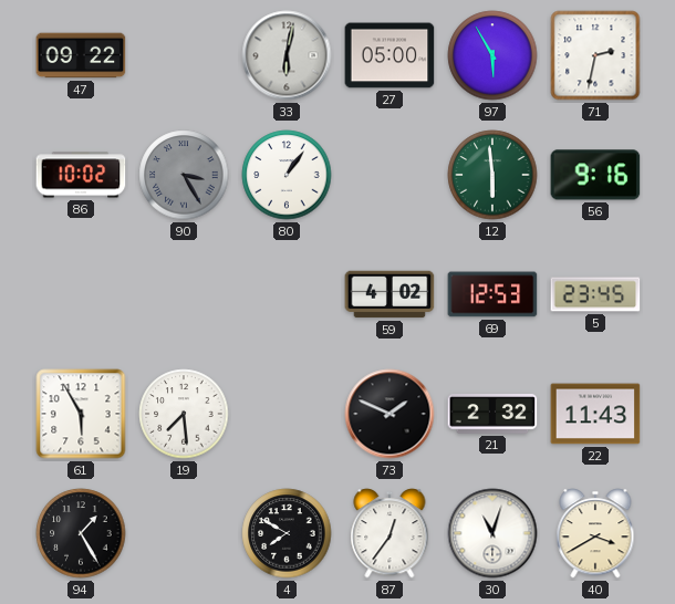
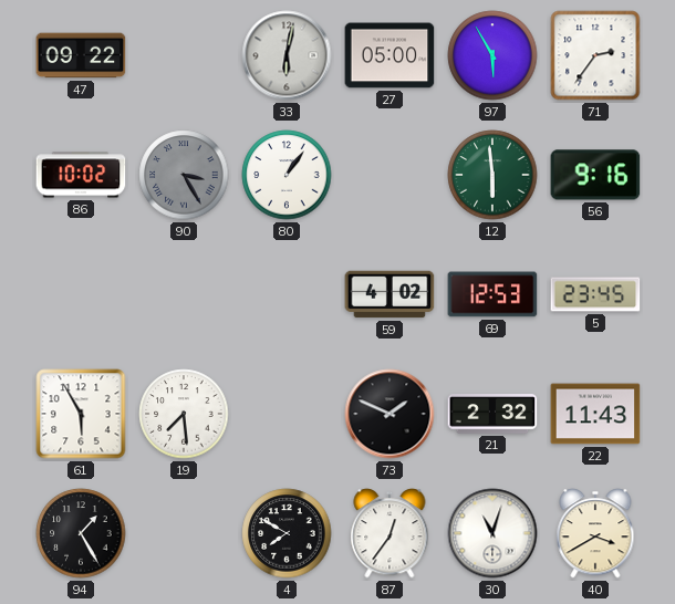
71: 2:32 -> 2:36
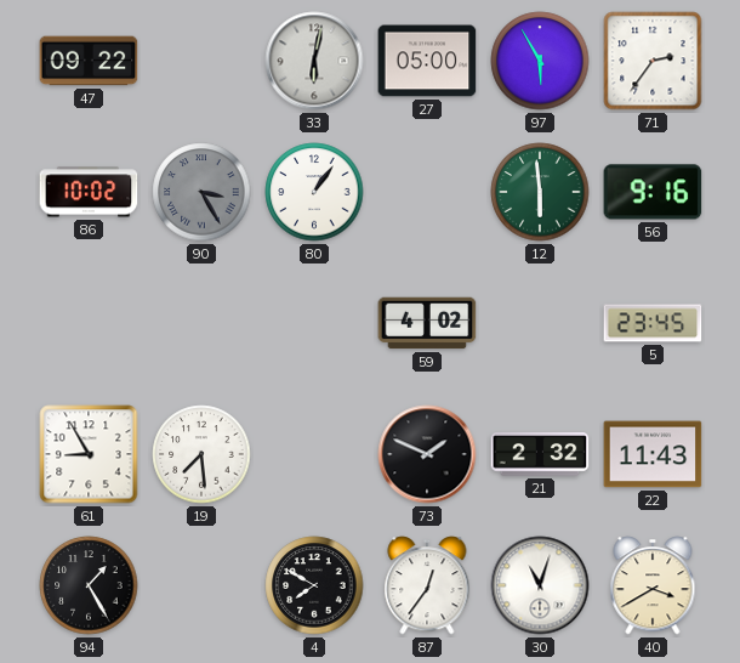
69: 12:53 -> none
61: 5:55 -> 8:55
